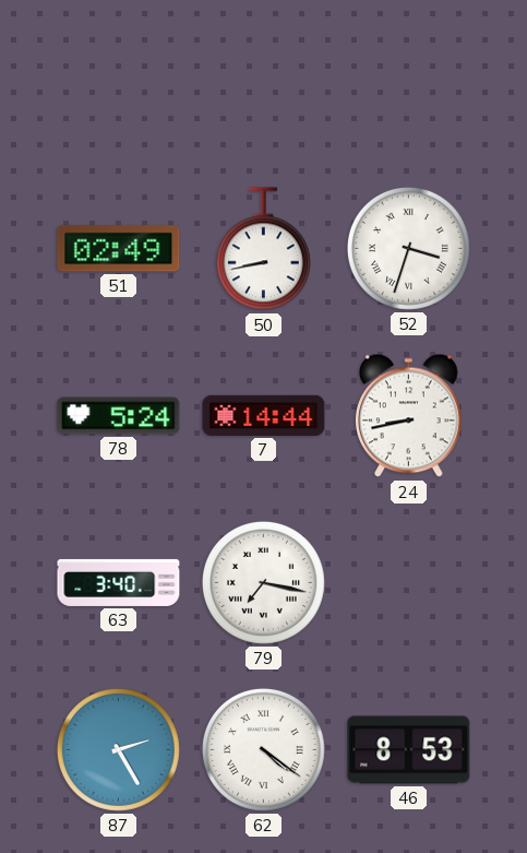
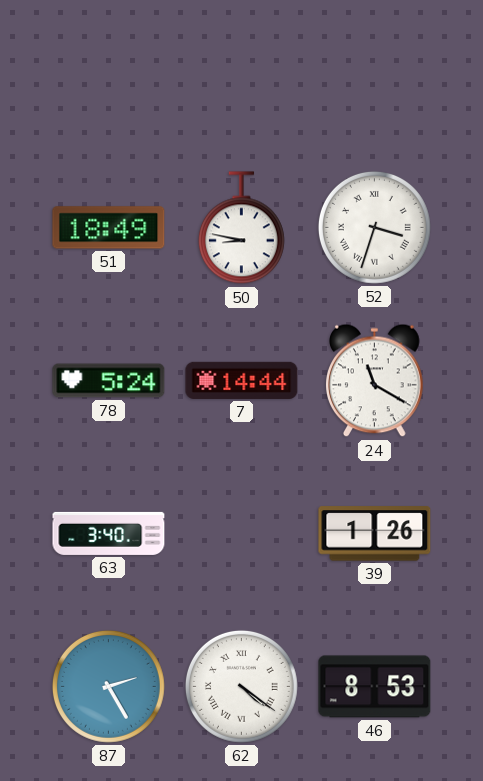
51: 02:49 -> 18:49
50: 8:43 -> 8:47
24: 8:43 -> 11:20
79: 7:17 -> none
39: none -> 1:26
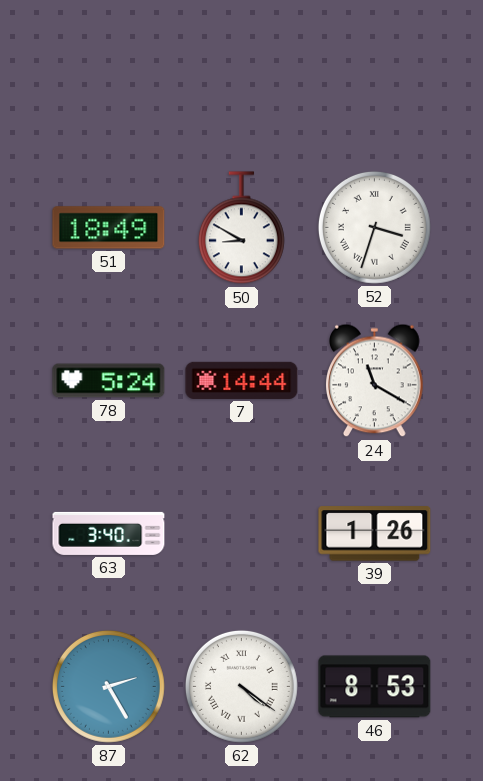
50: 8:47 -> 8:50
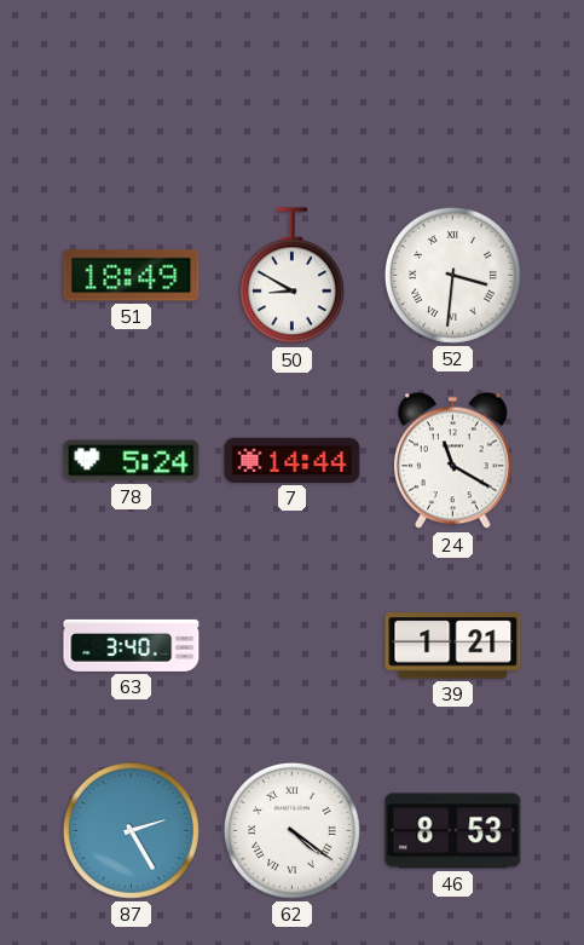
52: 3:33 -> 3:31
39: 1:26 -> 1:21
